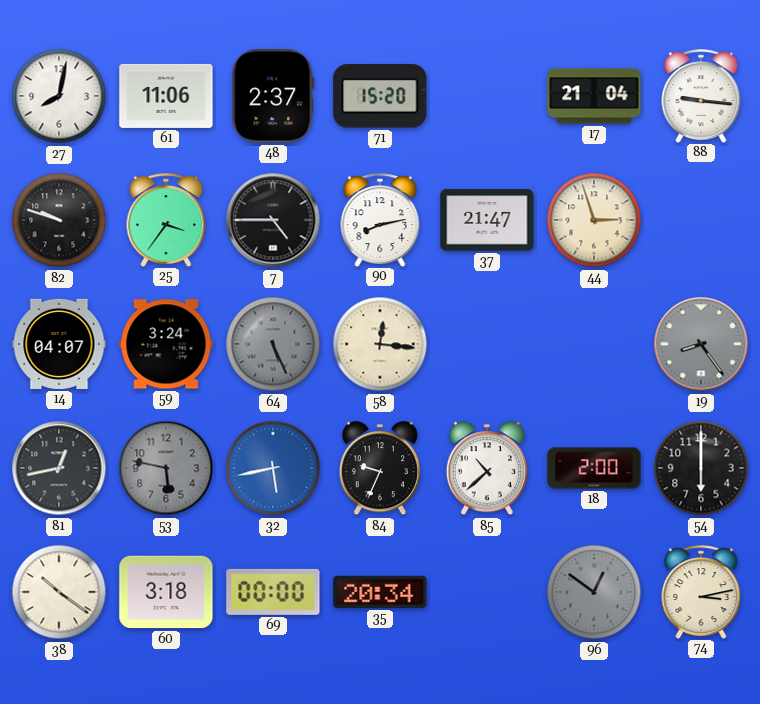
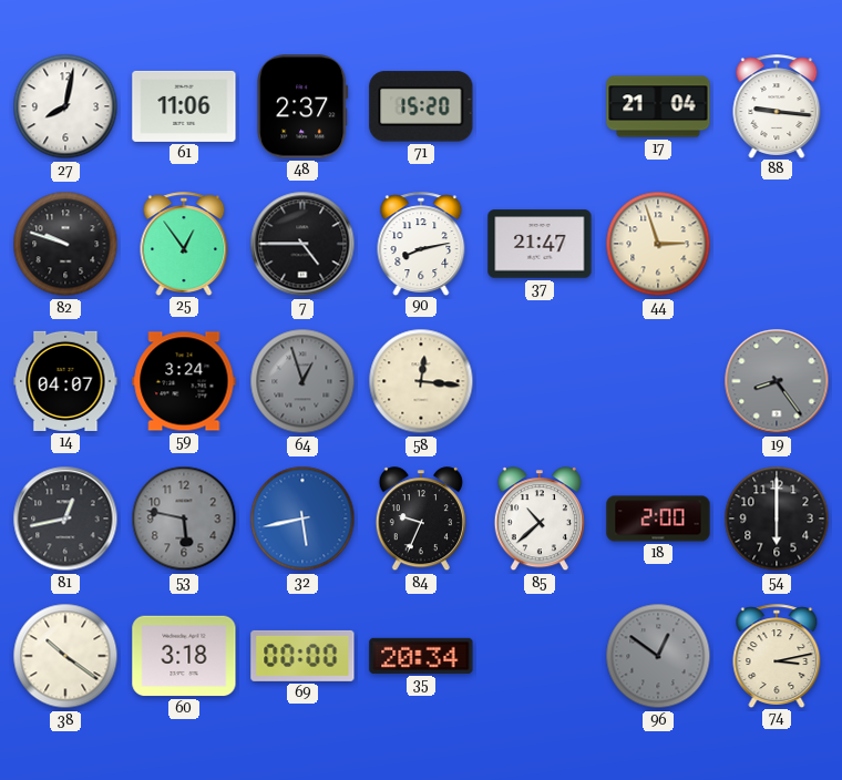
25: 3:36 -> 12:54
64: 5:26 -> 12:57
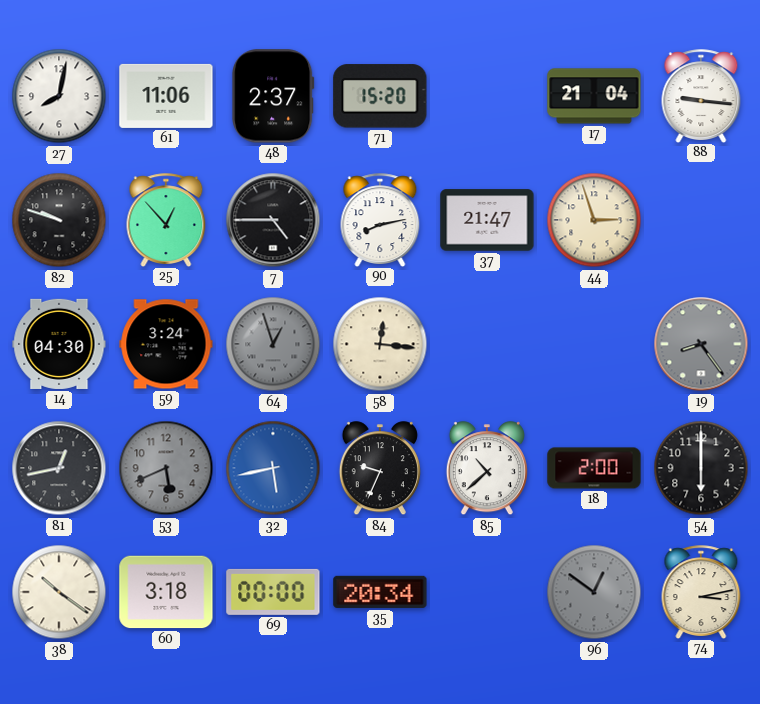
25: 12:54 -> 12:53
14: 04:07 -> 04:30
53: 5:47 -> 5:41
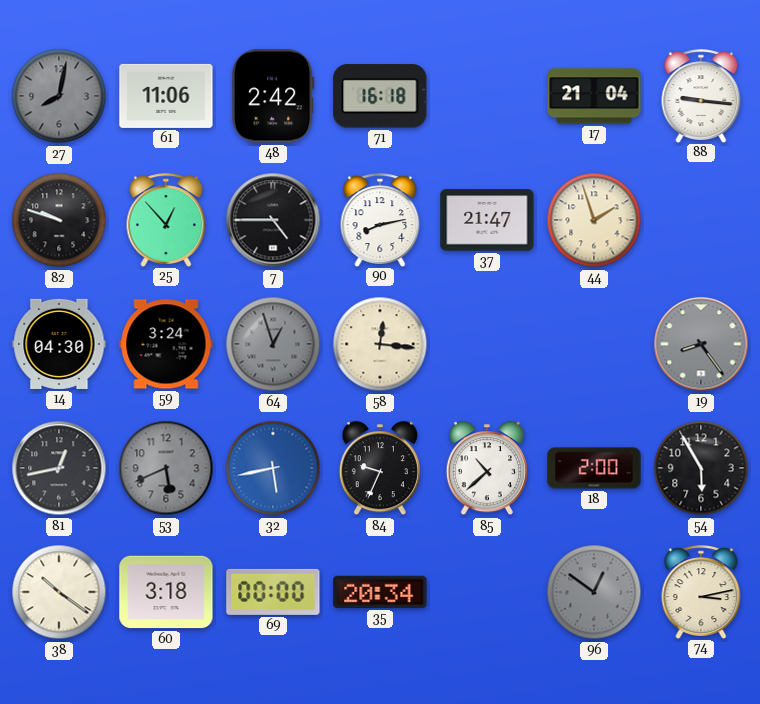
27 dial: white -> grey
48: 2:37 -> 2:42
71: 15:20 -> 16:18
44: 2:57 -> 1:57
54: 6:00 -> 5:55
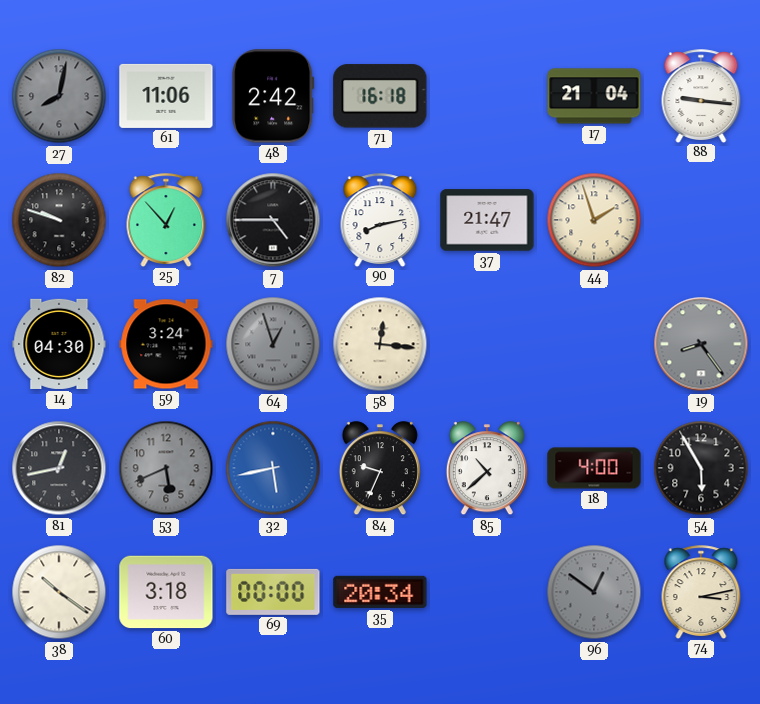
18: 2:00 -> 4:00
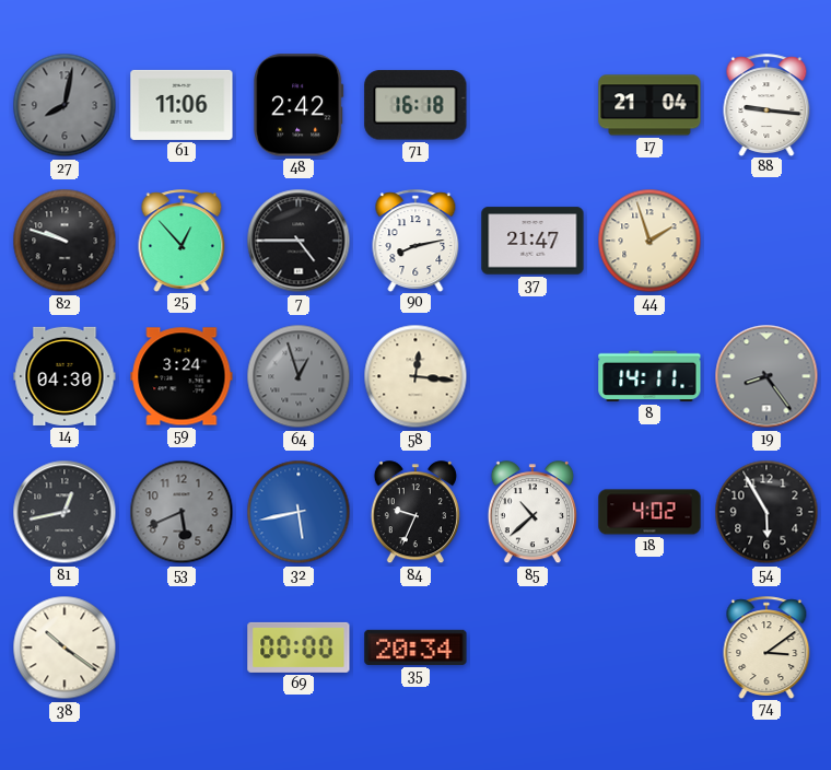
8: none -> 14:11
18: 4:00 -> 4:02
60: 3:18 -> none
96: 12:51 -> none
74: 3:13 -> 3:09
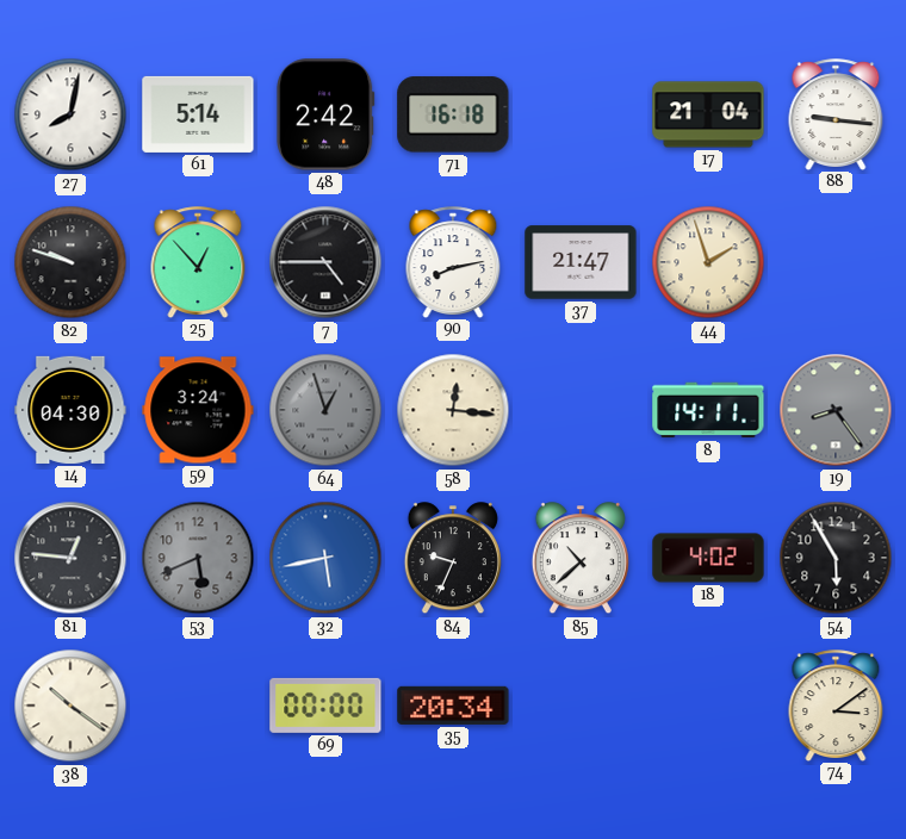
27 dial: grey -> white
61: 11:06 -> 5:14
81: 12:43 -> 12:46
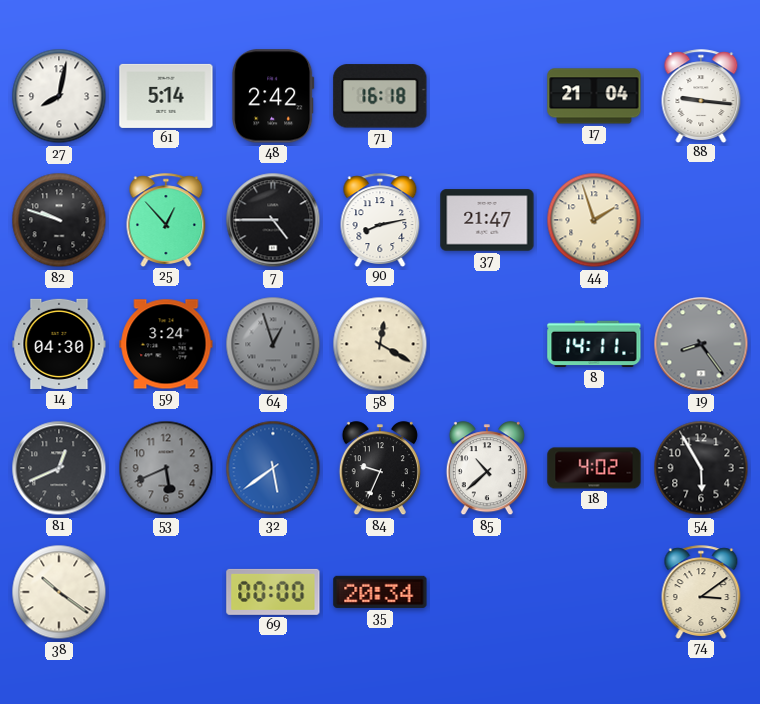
58: 12:16 -> 12:20
81: 12:46 -> 12:41
32: 5:43 -> 5:39
